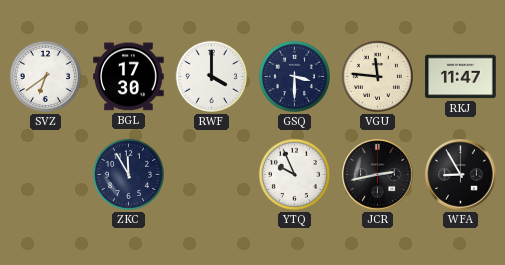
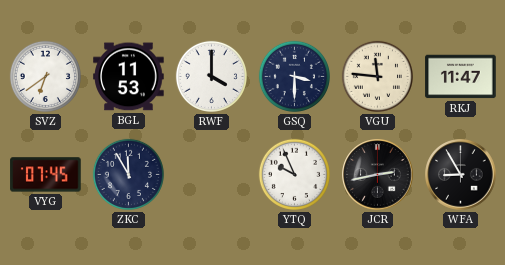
BGL: 17:30 -> 11:53
VYG: none -> 07:45
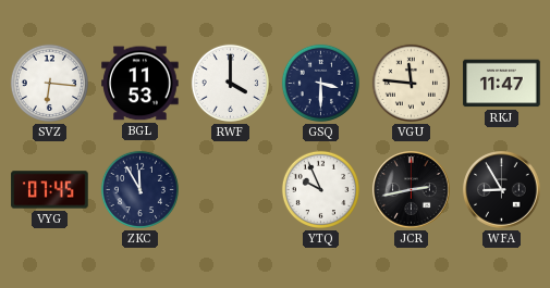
SVZ: 6:39 -> 6:16
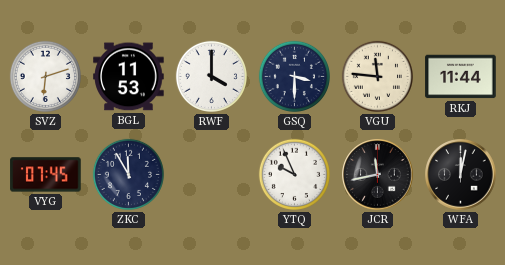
SVZ: 6:16 -> 6:12
RKJ: 11:47 -> 11:44
JCR: 2:43 -> 11:43
WFA: 8:55 -> 12:02
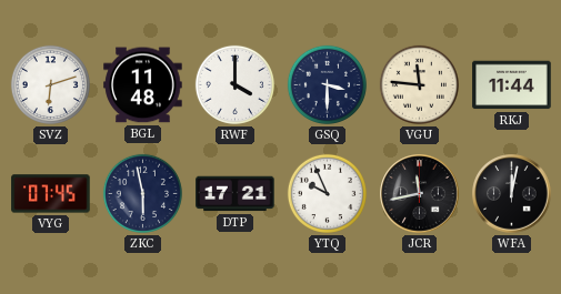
BGL: 11:53 -> 11:48
ZKC: 11:55 -> 5:58
DTP: none -> 17:21
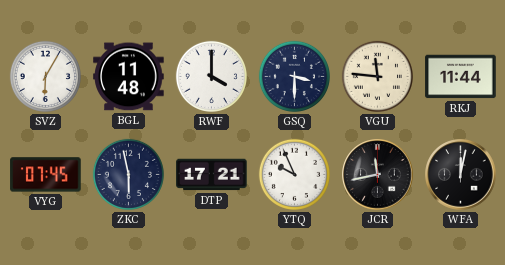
SVZ: 6:12 -> 6:05
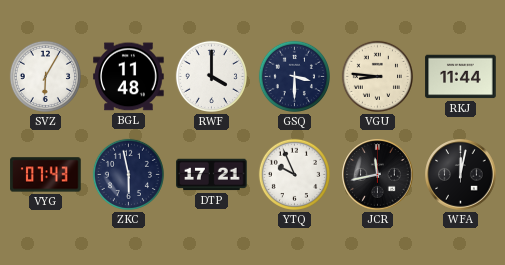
VGU: 11:46 -> 8:46
VYG: 07:45 -> 07:43
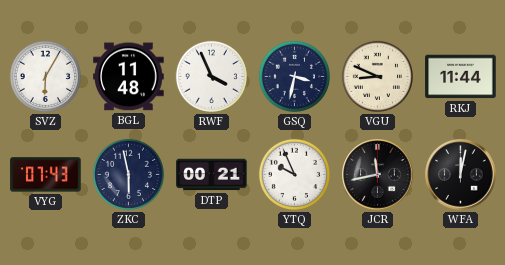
RWF: 4:00 -> 3:56
GSQ: 3:30 -> 3:32
VGU: 8:46 -> 8:49
DTP: 17:21 -> 00:21
